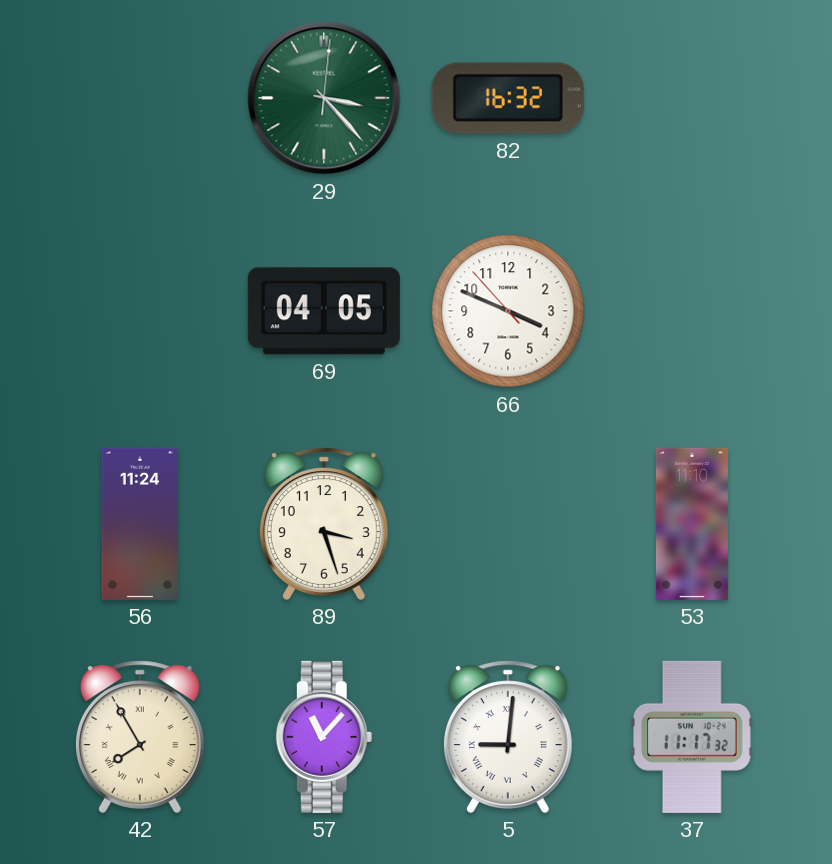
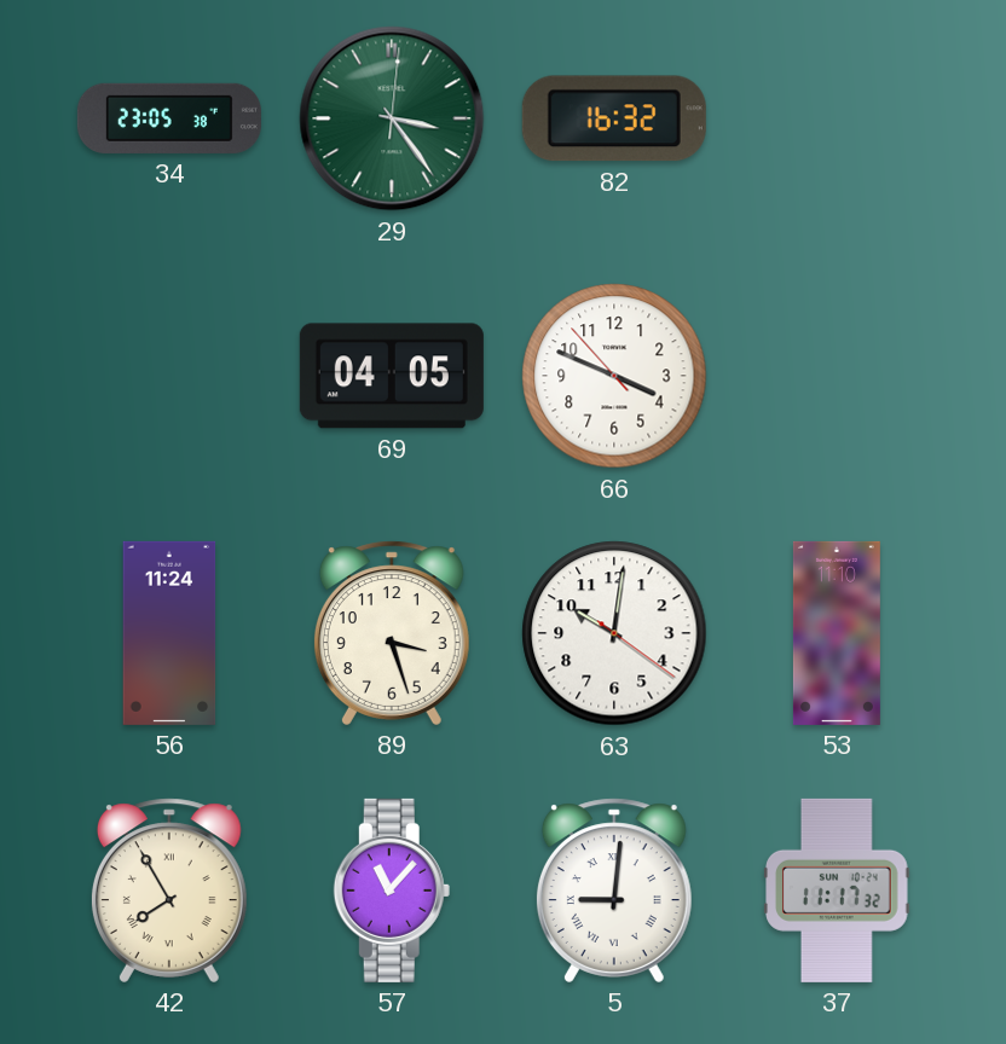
34: none -> 23:05
29: 3:23 -> 3:24
63: none -> 10:01
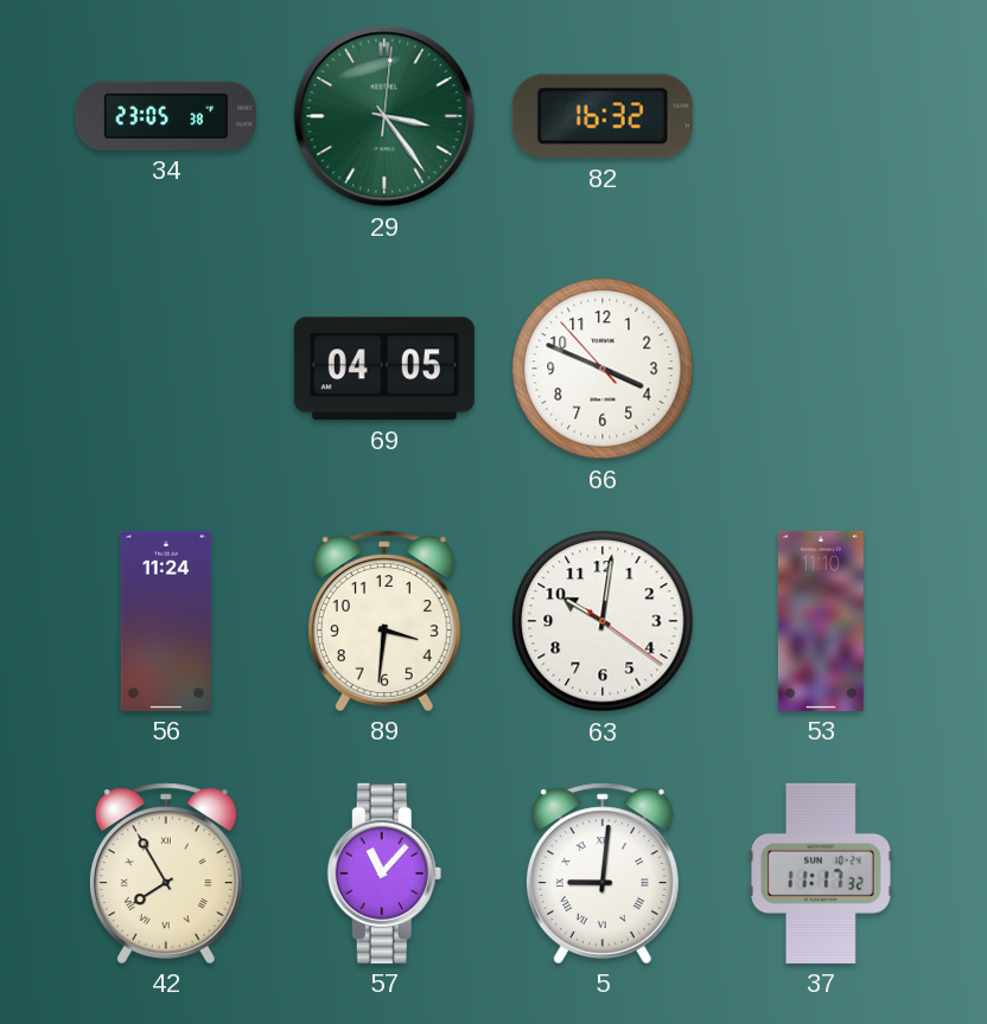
89: 3:27 -> 3:31
